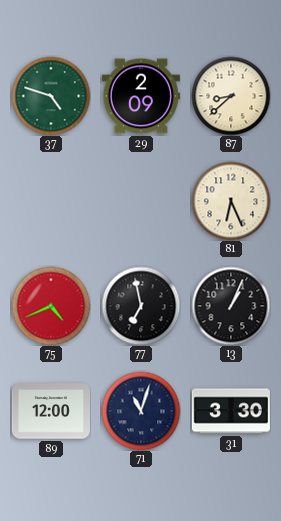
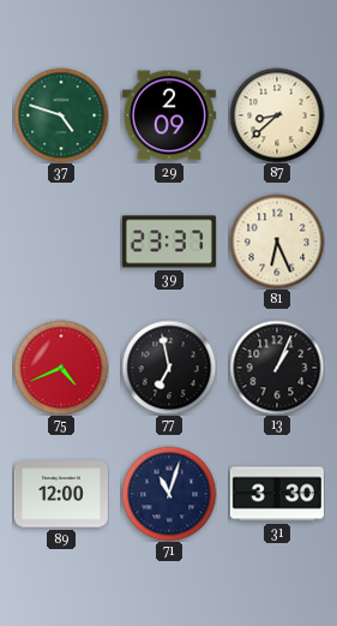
39: none -> 23:37
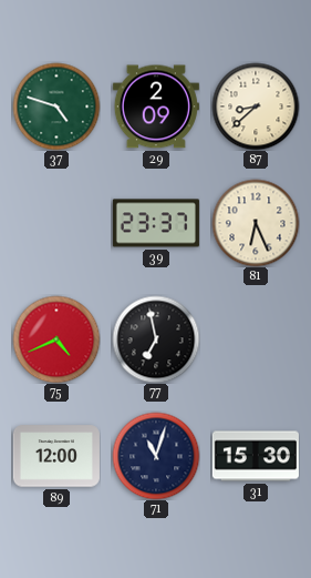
13: 1:04 -> none
31: 3:30 -> 15:30
